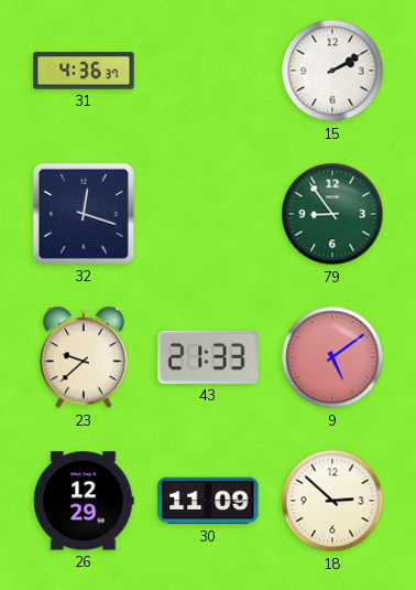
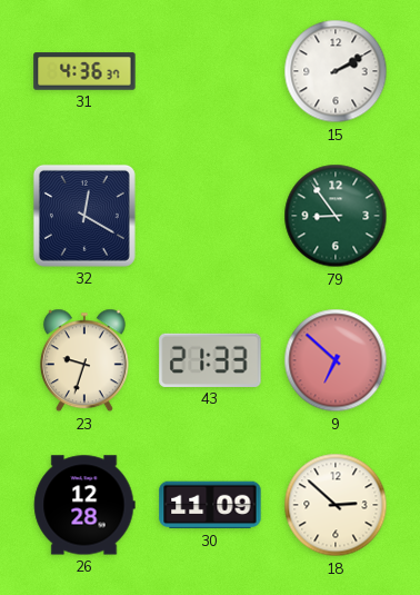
32: 12:18 -> 12:20
23: 9:38 -> 9:33
9: 5:09 -> 6:52
26: 12:29 -> 12:28
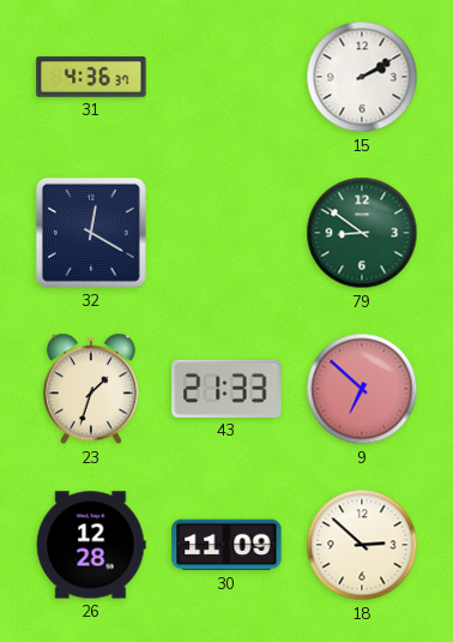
79: 8:54 -> 8:51
23: 9:33 -> 1:33
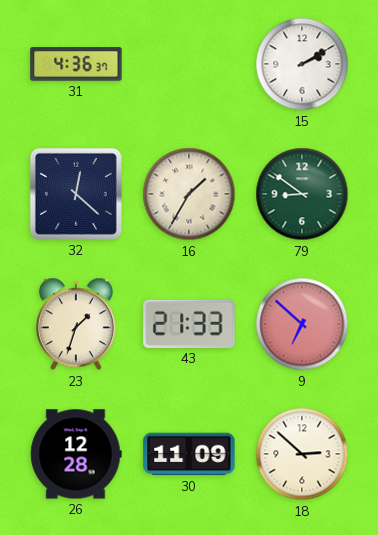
32: 12:20 -> 12:22
16: none -> 1:35
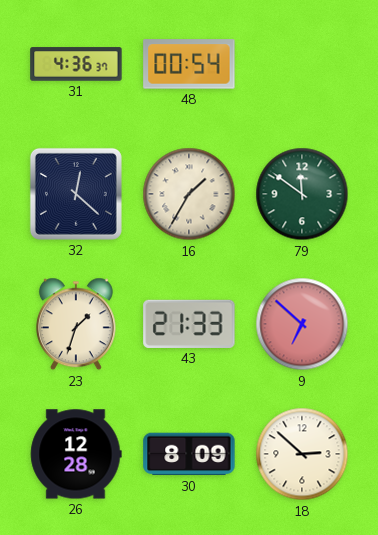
48: none -> 00:54
15: 2:10 -> none
79: 8:51 -> 11:51
30: 11:09 -> 8:09
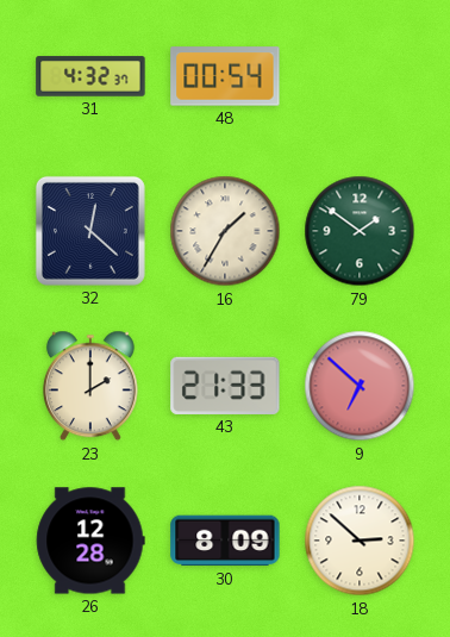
31: 4:36 -> 4:32
79: 11:51 -> 1:51
23: 1:33 -> 2:00
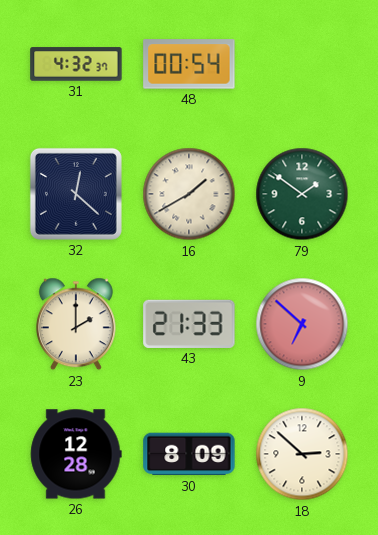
16: 1:35 -> 1:40
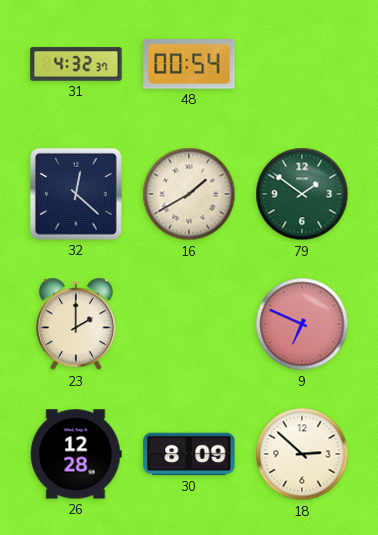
43: 21:33 -> none
9: 6:52 -> 6:49
